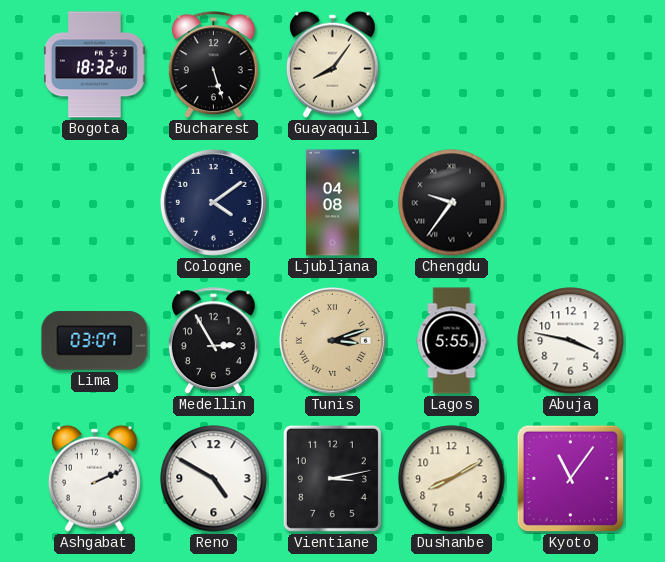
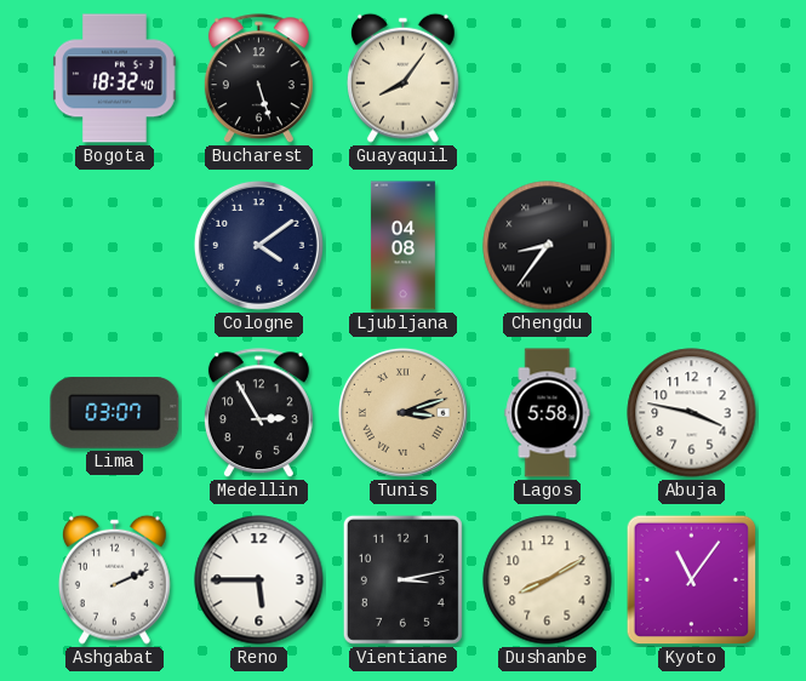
Chengdu: 9:36 -> 8:36
Lagos: 5:55 -> 5:58
Reno: 4:50 -> 5:45
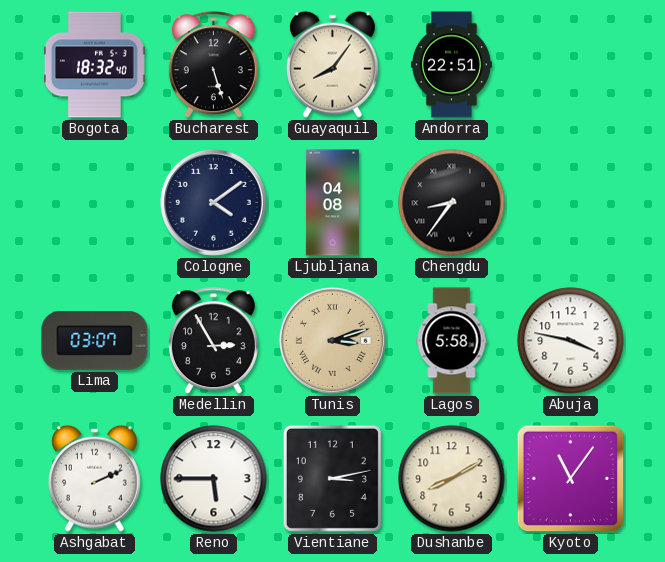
Andorra: none -> 22:51
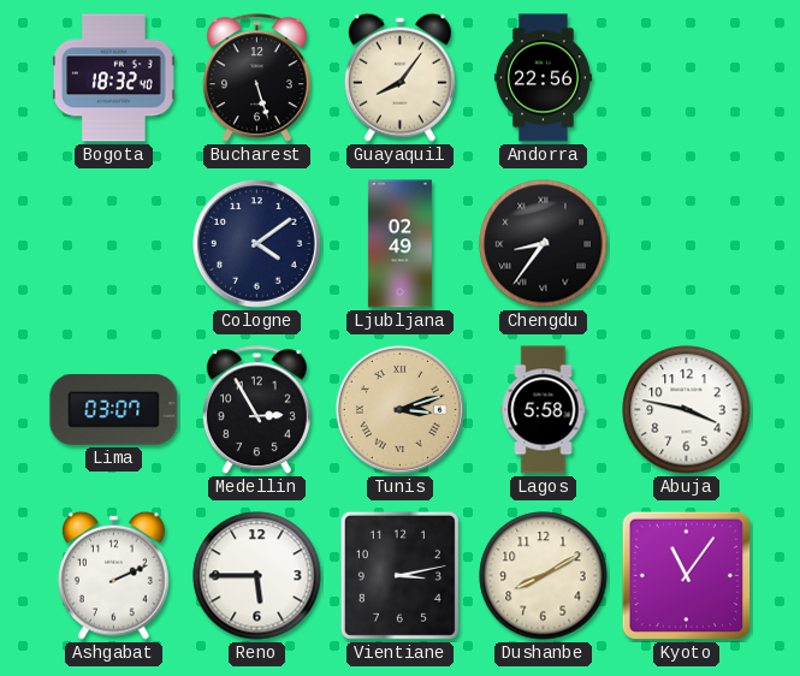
Andorra: 22:51 -> 22:56
Ljubljana: 04:08 -> 02:49
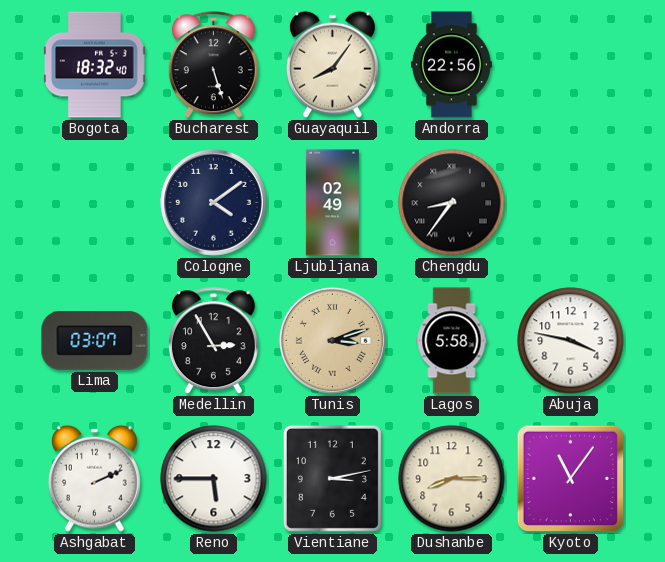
Dushanbe: 8:10 -> 8:15
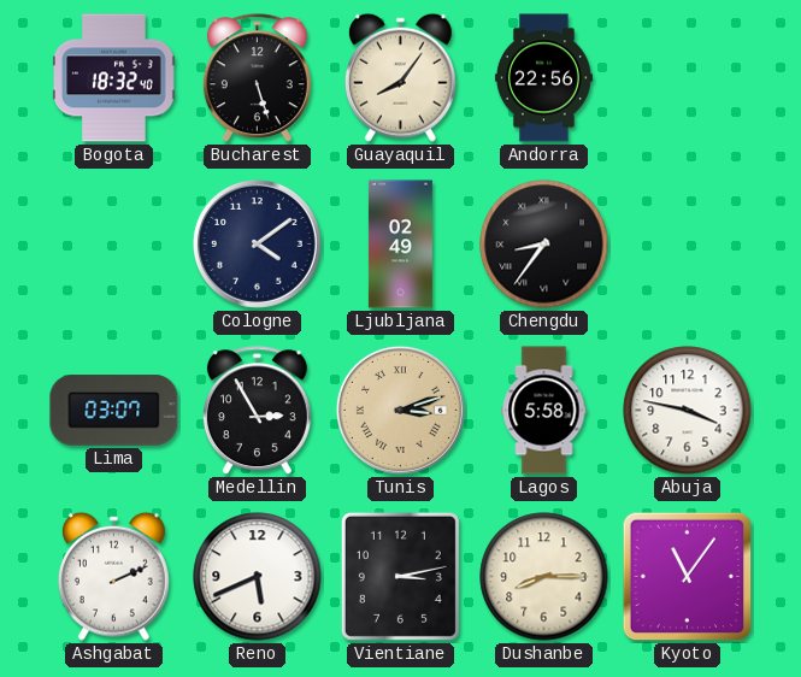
Reno: 5:45 -> 5:41
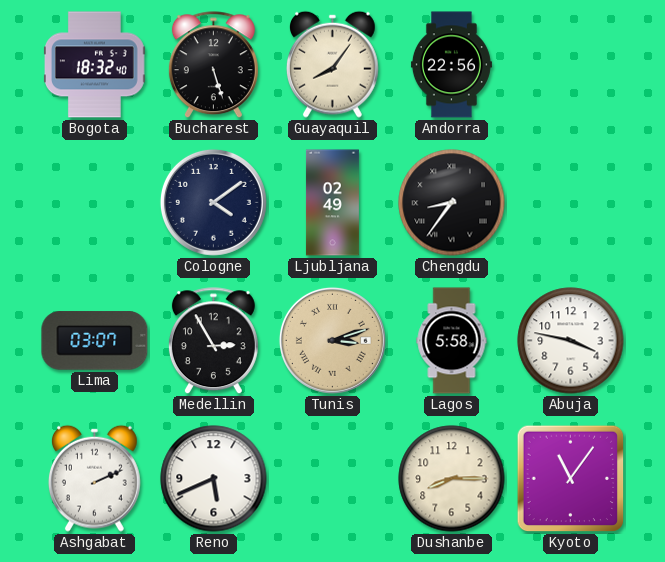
Vientiane: 3:13 -> none
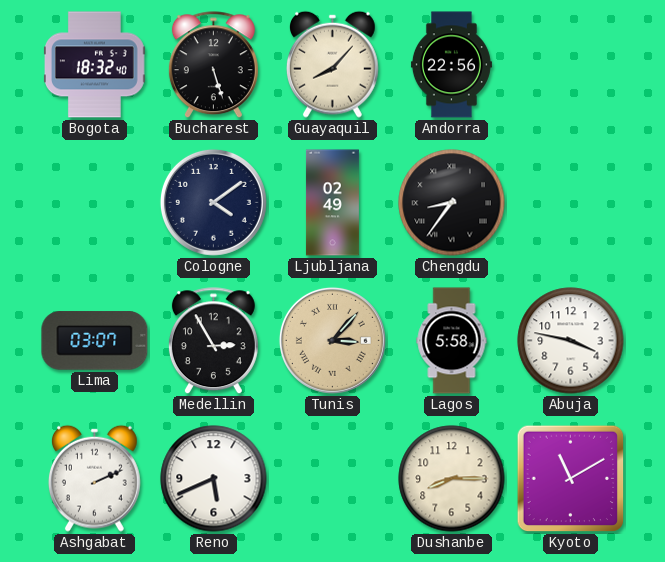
Guayaquil: 8:06 -> 8:07
Tunis: 3:12 -> 3:07
Kyoto: 11:06 -> 11:10
